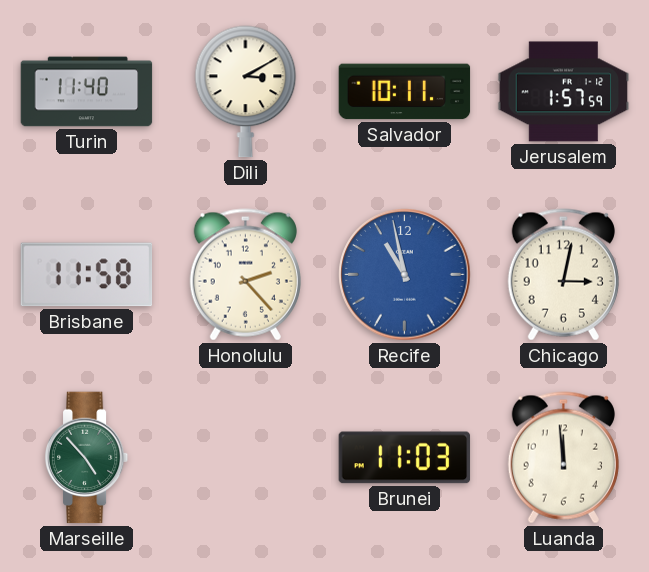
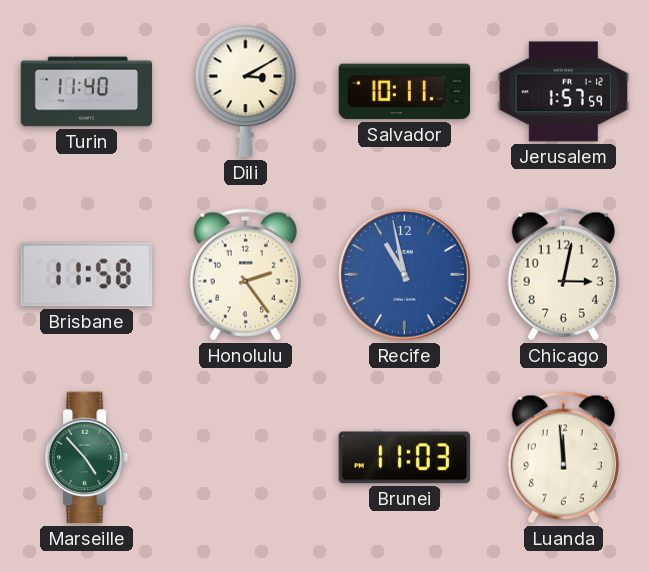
Honolulu: 2:23 -> 2:24
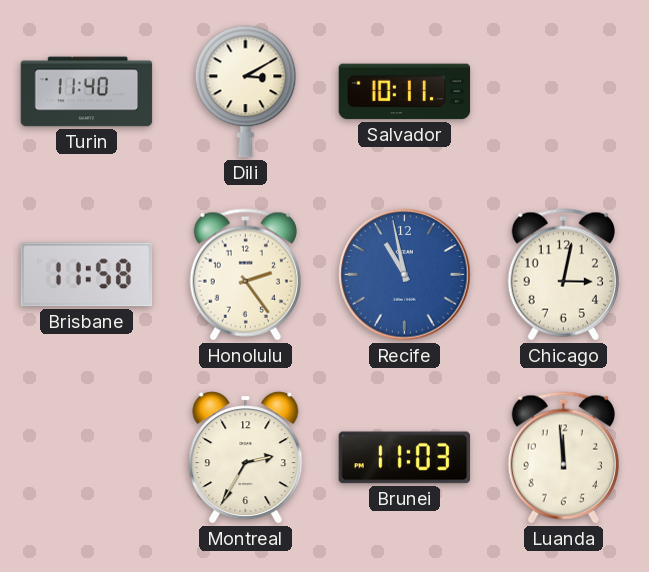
Jerusalem: 1:57 -> none
Marseille: 4:53 -> none
Montreal: none -> 2:35
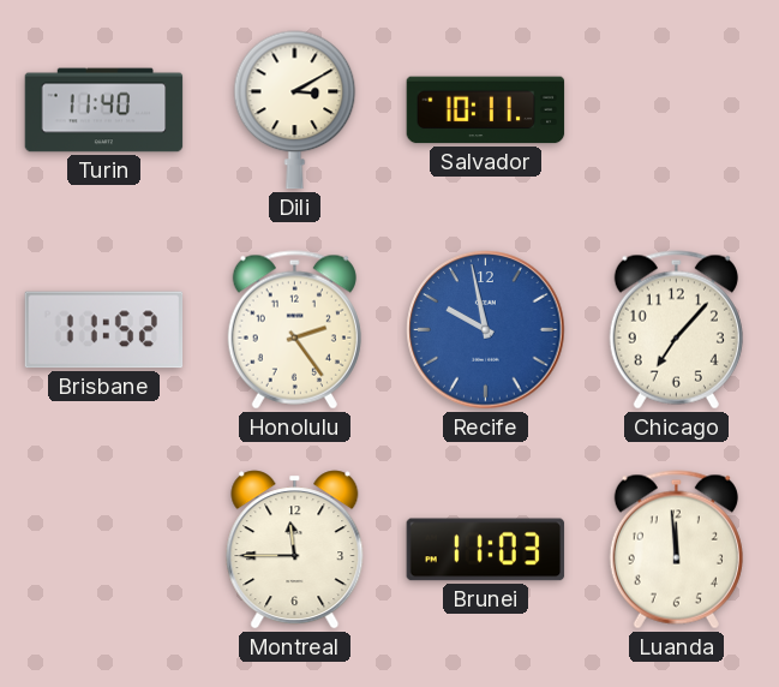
Brisbane: 11:58 -> 11:52
Recife: 10:58 -> 9:58
Chicago: 3:02 -> 7:07
Montreal: 2:35 -> 11:45
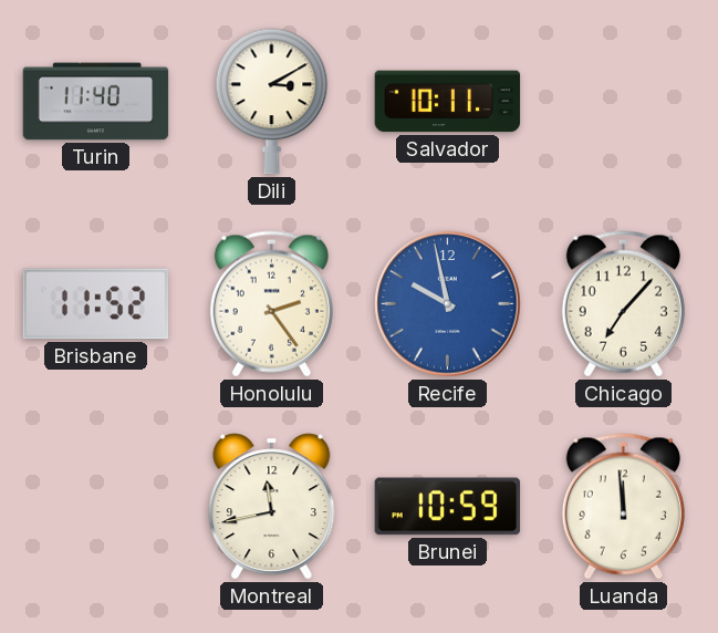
Montreal: 11:45 -> 11:43
Brunei: 11:03 -> 10:59
